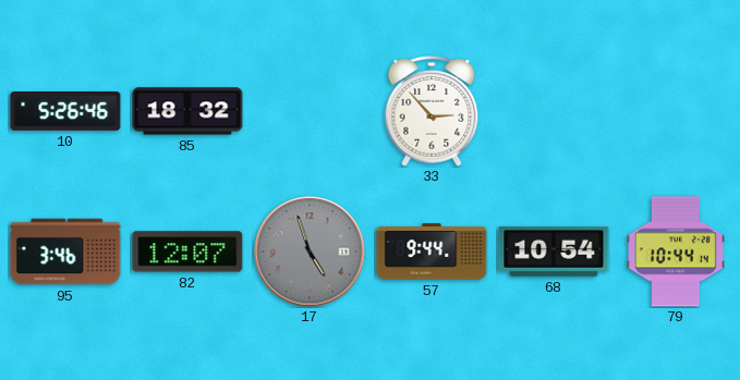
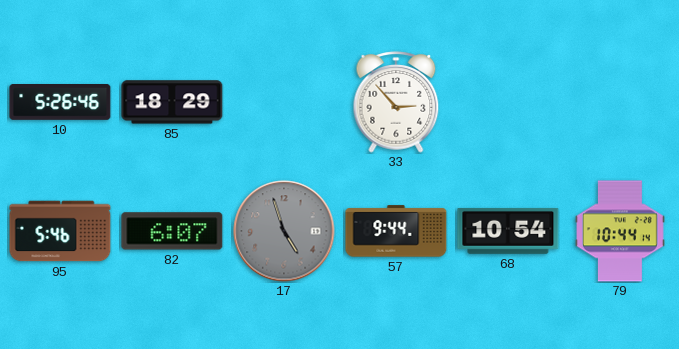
85: 18:32 -> 18:29
95: 3:46 -> 5:46
82: 12:07 -> 6:07
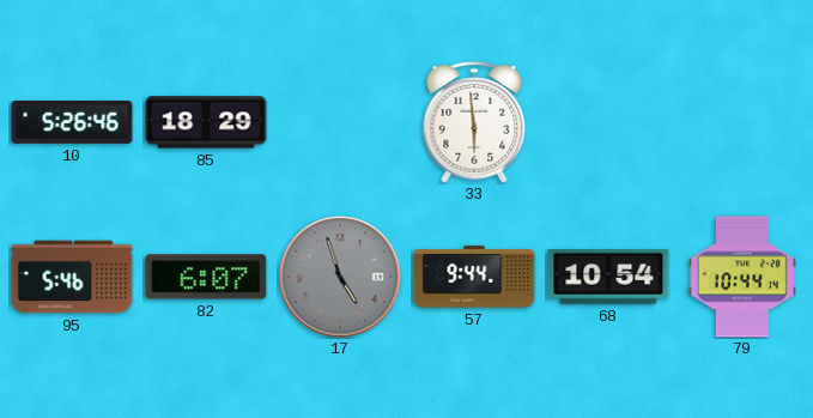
33: 2:53 -> 5:59
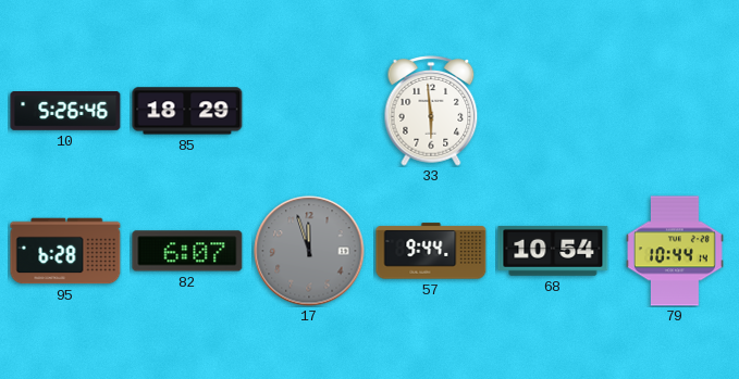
95: 5:46 -> 6:28
17: 4:57 -> 11:57
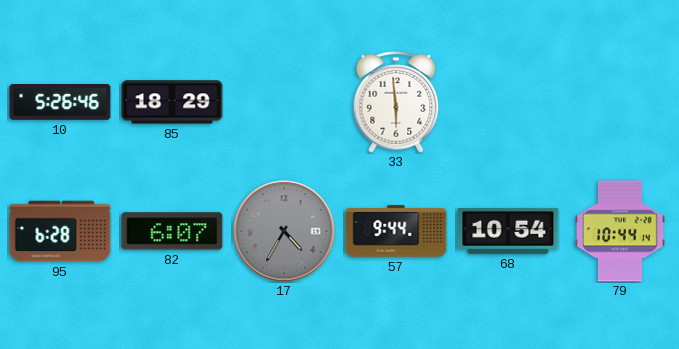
17: 11:57 -> 4:35
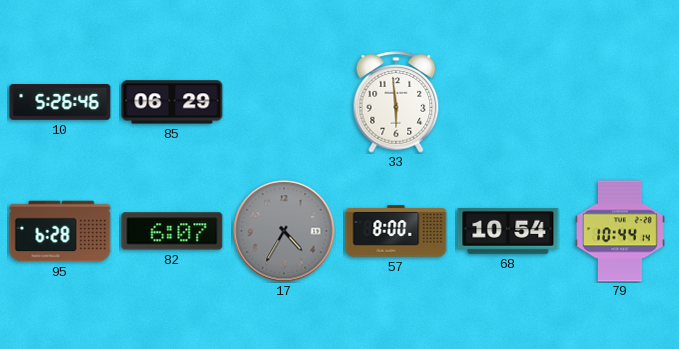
85: 18:29 -> 06:29
57: 9:44 -> 8:00
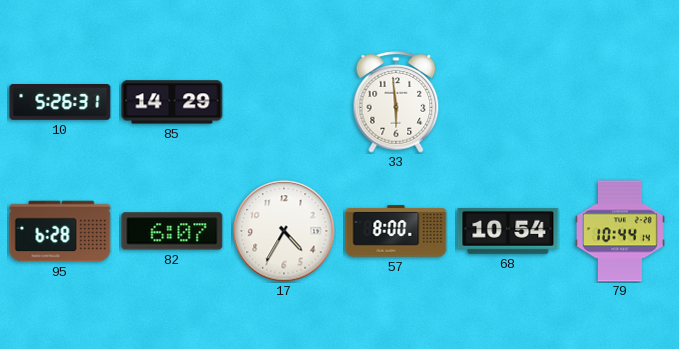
10: 5:26:46 -> 5:26:31
85: 06:29 -> 14:29
17 dial: grey -> white
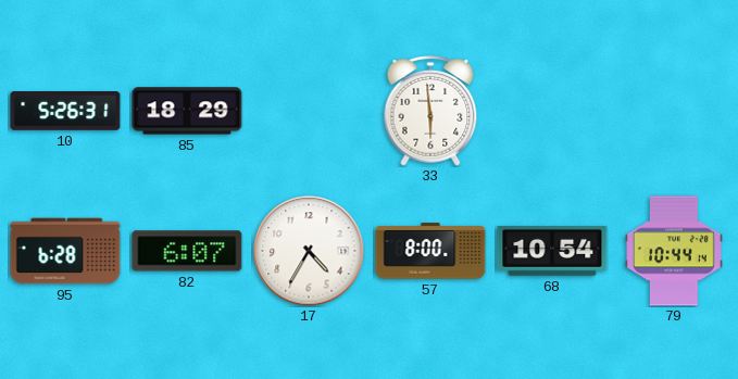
85: 14:29 -> 18:29
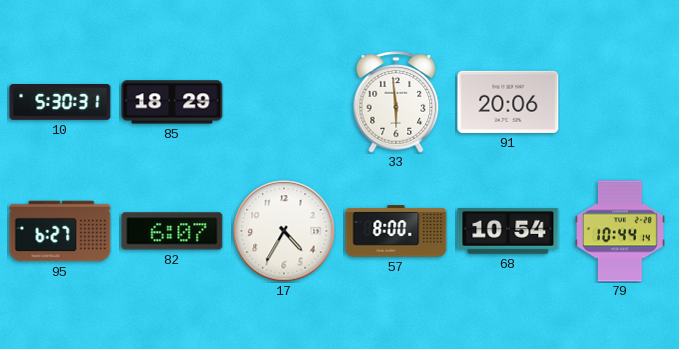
10: 5:26 -> 5:30
91: none -> 20:06
95: 6:28 -> 6:27
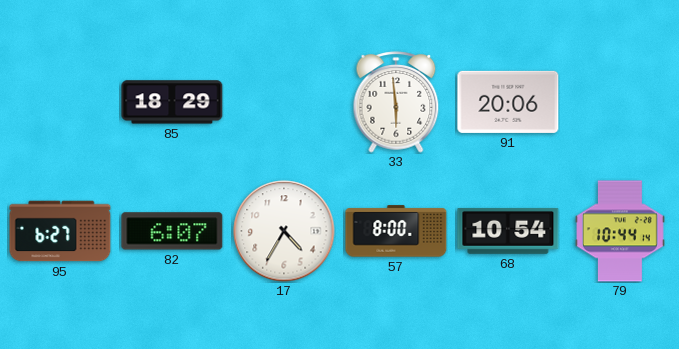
10: 5:30 -> none
